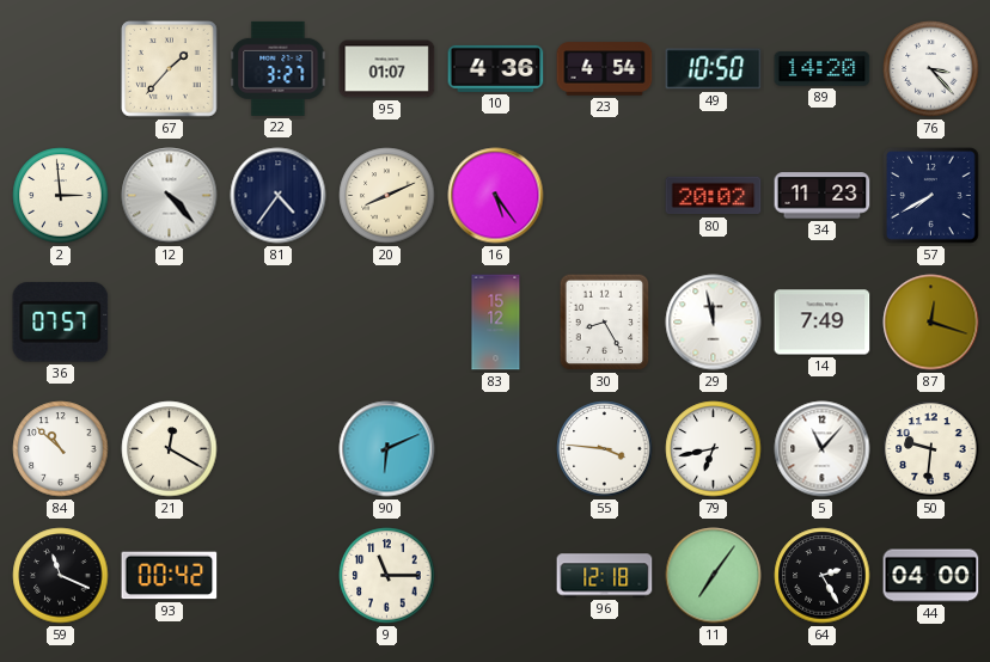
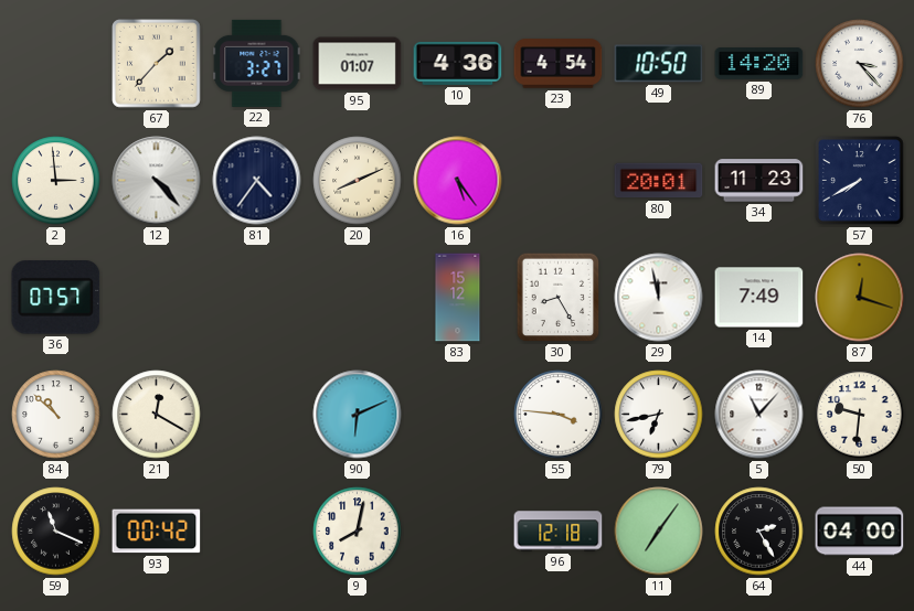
80: 20:02 -> 20:01
9: 11:15 -> 8:02
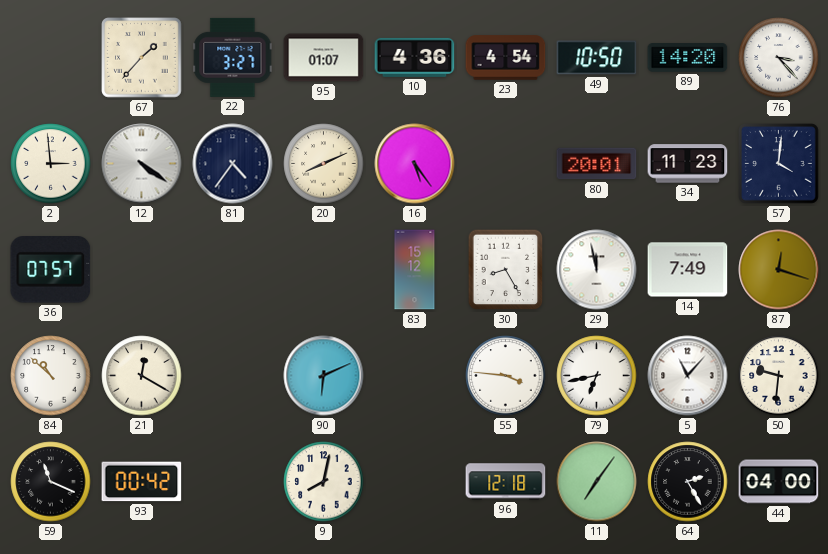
12: 4:23 -> 4:21
57: 7:40 -> 4:01
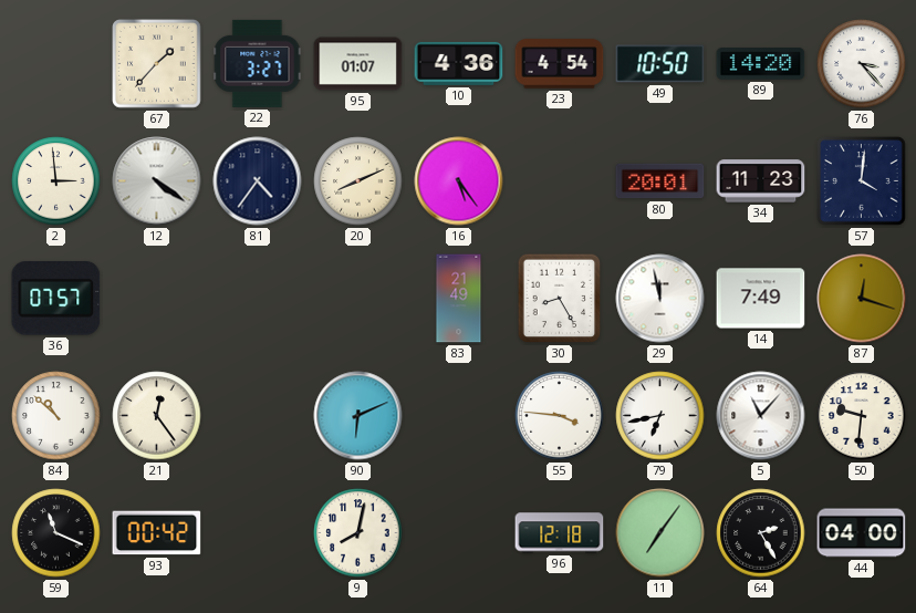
83: 15:12 -> 21:49
21: 12:20 -> 12:24
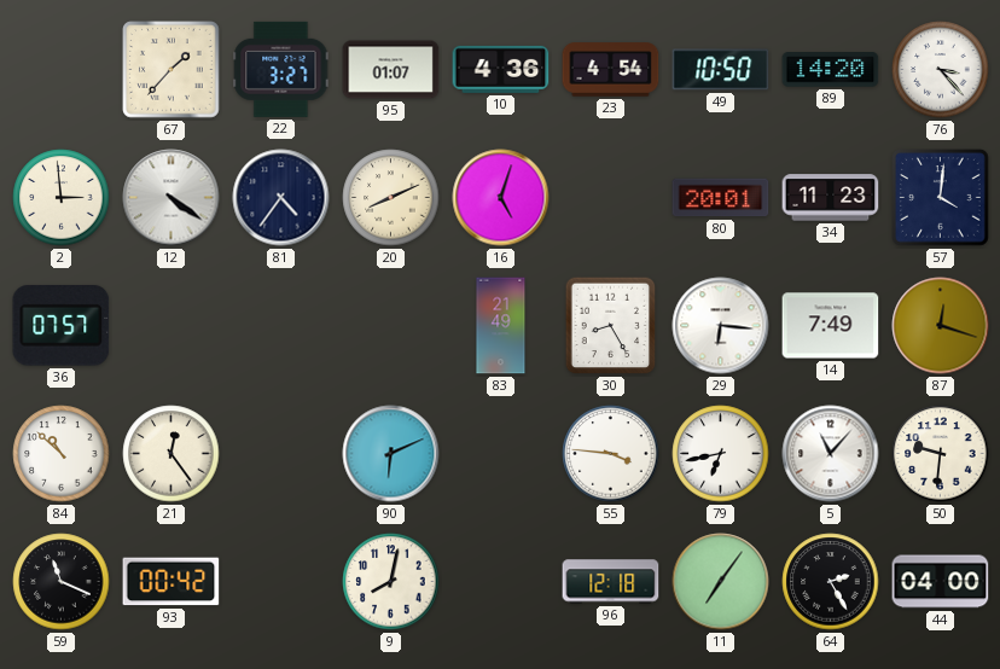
16: 5:24 -> 5:03
29: 11:58 -> 6:16
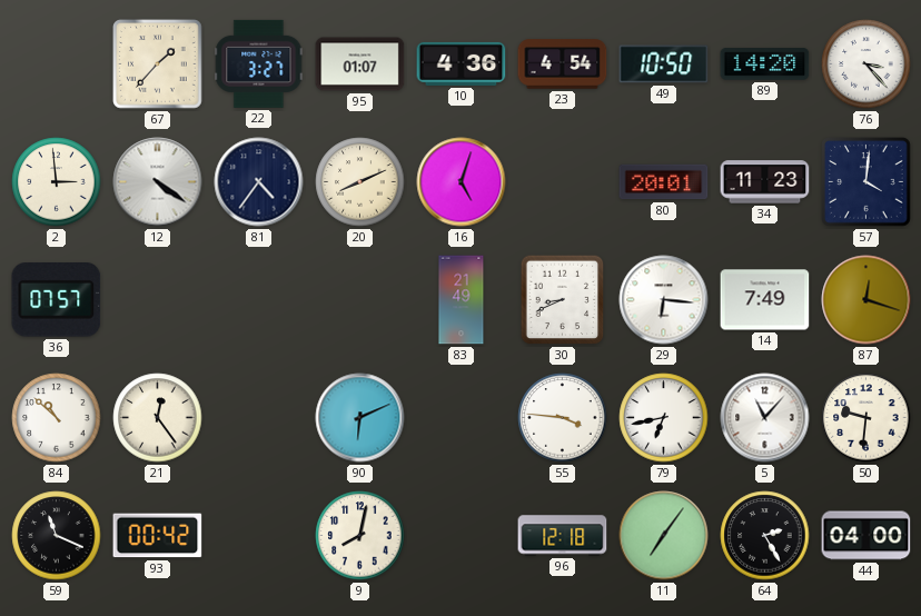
30: 8:25 -> 8:41
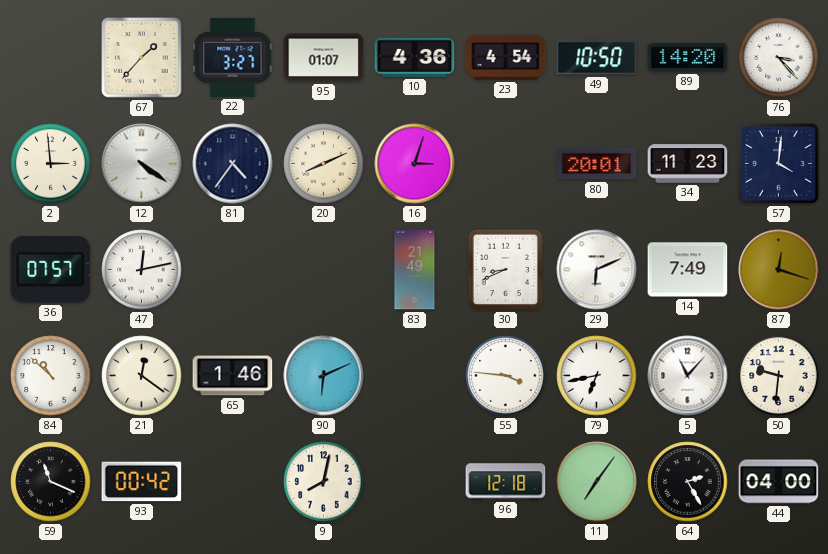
16: 5:03 -> 3:03
47: none -> 12:13
29: 6:16 -> 6:11
21: 12:24 -> 12:21
65: none -> 1:46
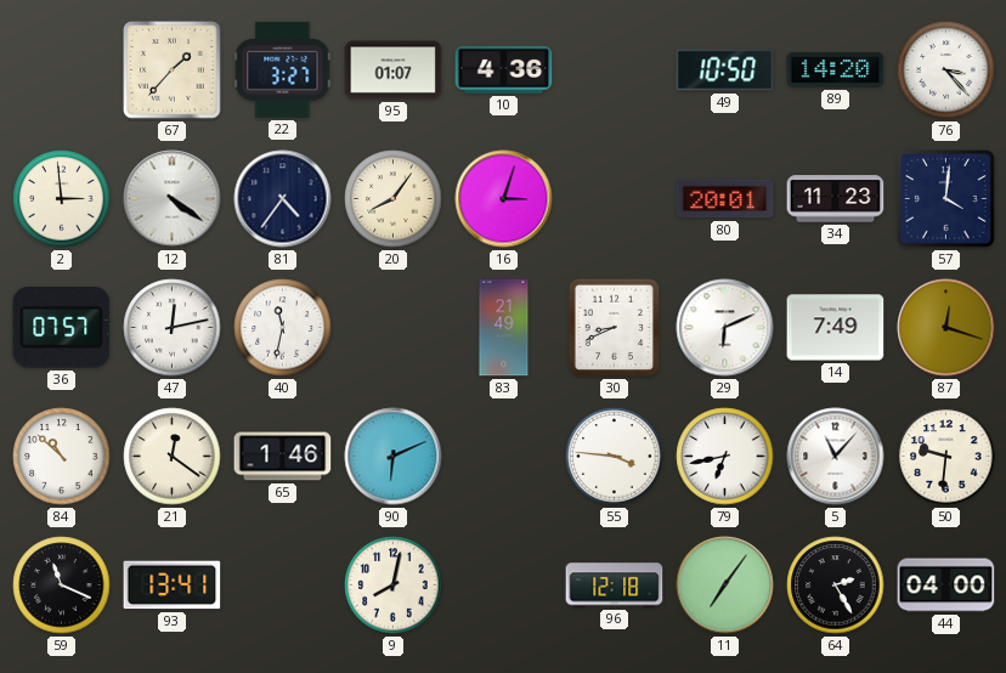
23: 4:54 -> none
20: 8:11 -> 8:06
40: none -> 11:32
93: 00:42 -> 13:41
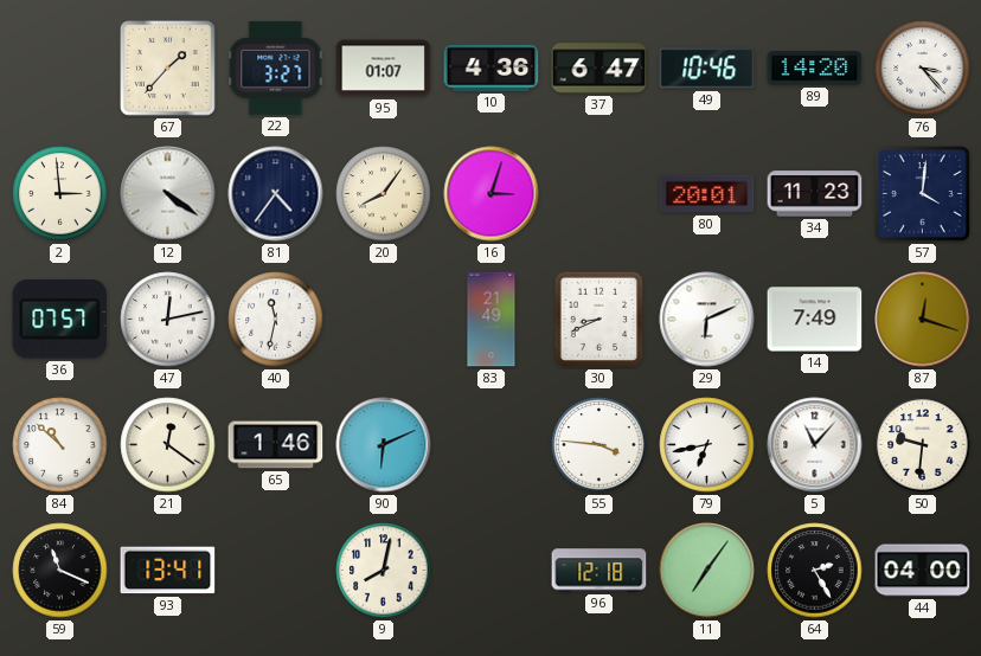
37: none -> 6:47
49: 10:50 -> 10:46
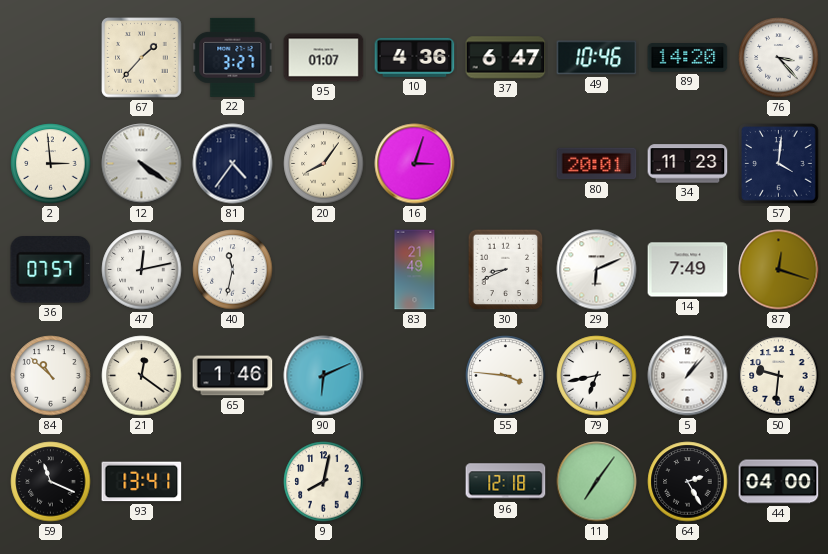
5: 11:07 -> 1:07
